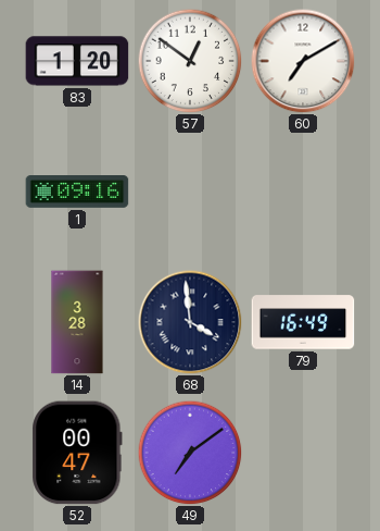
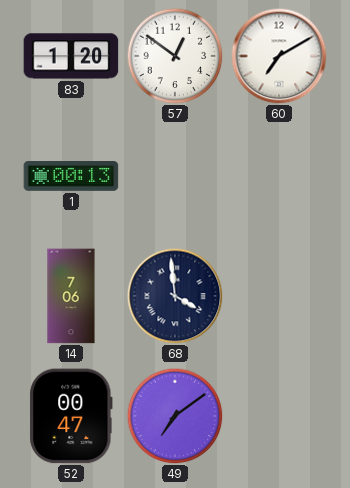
1: 09:16 -> 00:13
14: 3:28 -> 7:06
79: 16:49 -> none
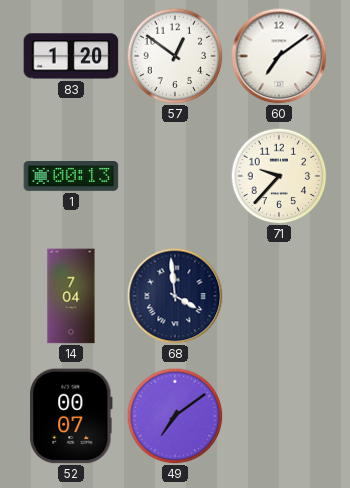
60: 7:10 -> 7:09
71: none -> 9:37
14: 7:06 -> 7:04
52: 00:47 -> 00:07
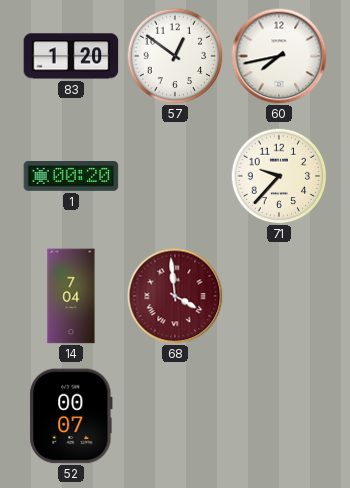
60: 7:09 -> 7:43
1: 00:13 -> 00:20
68 dial: navy -> burgundy
49: 7:09 -> none
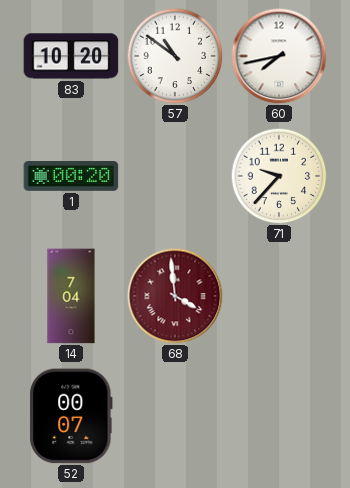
83: 1:20 -> 10:20
57: 12:51 -> 10:51
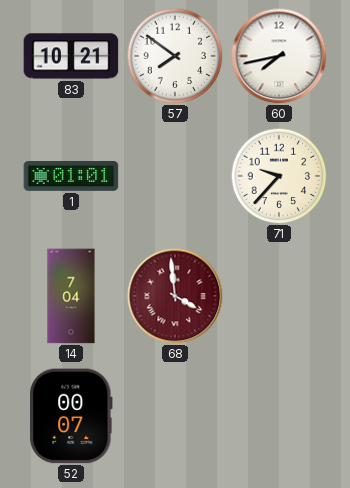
83: 10:20 -> 10:21
57: 10:51 -> 7:51
1: 00:20 -> 01:01
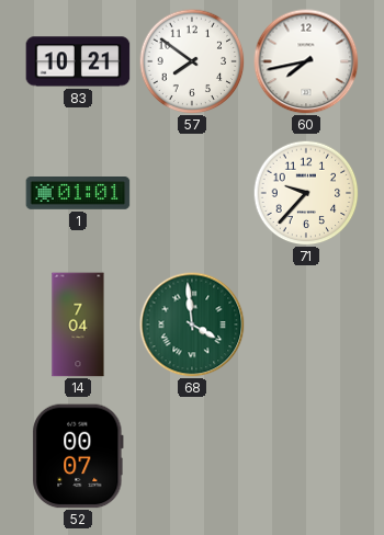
68 dial: burgundy -> green
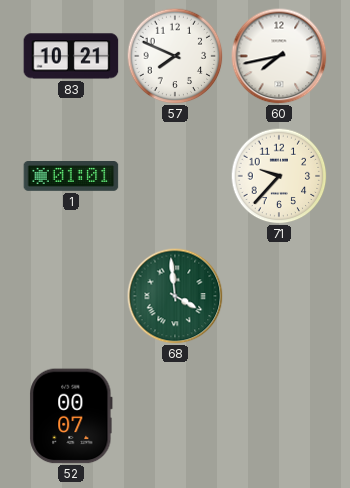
57: 7:51 -> 7:49
14: 7:04 -> none
